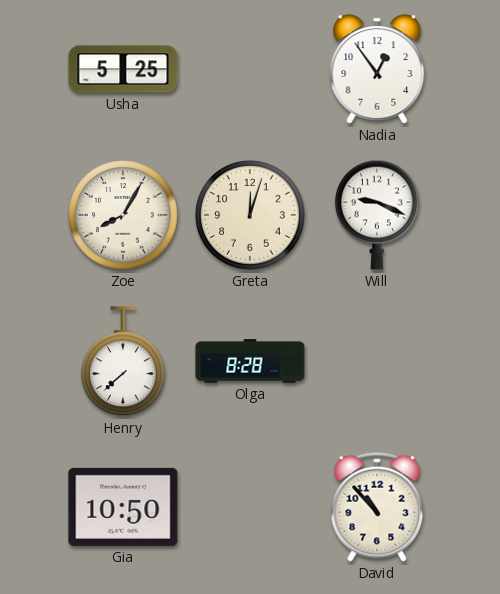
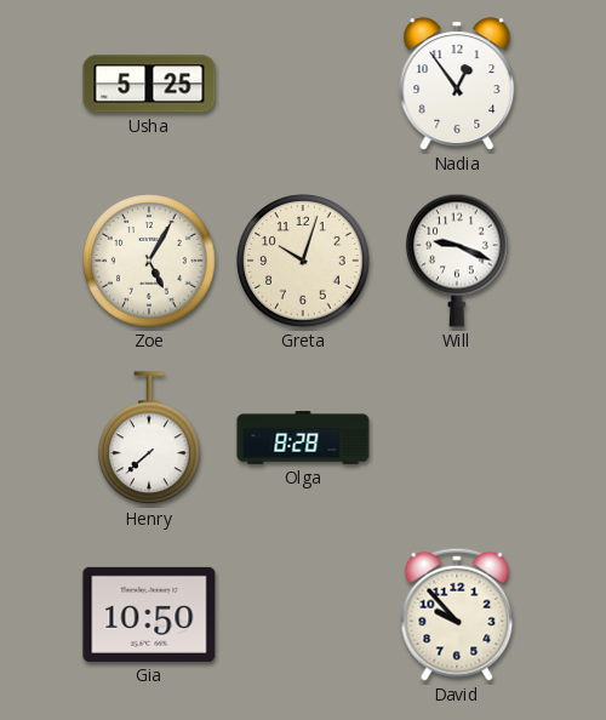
Zoe: 8:05 -> 5:05
Greta: 12:03 -> 10:03
David: 10:53 -> 9:53
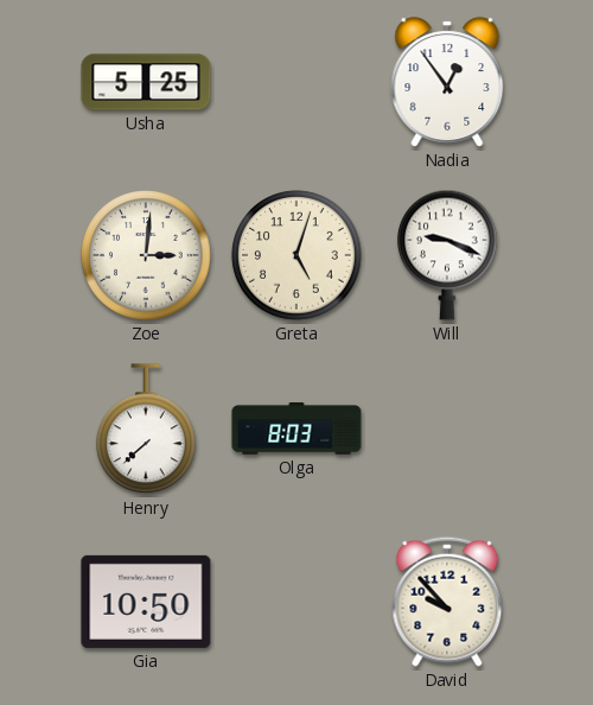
Zoe: 5:05 -> 3:01
Greta: 10:03 -> 5:03
Olga: 8:28 -> 8:03
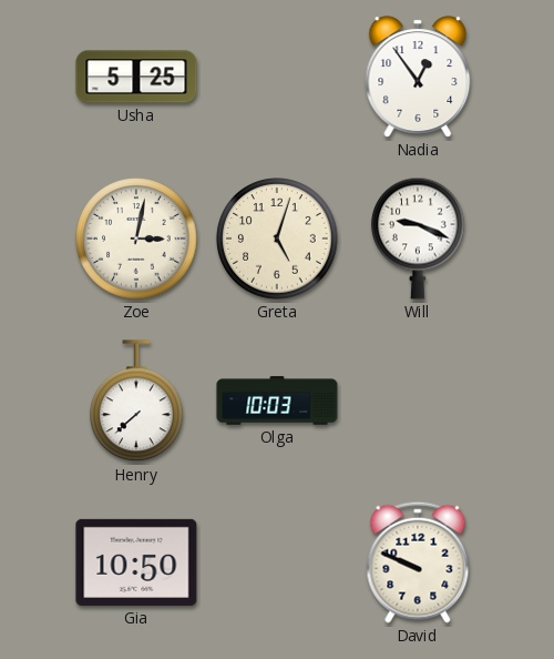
Zoe: 3:01 -> 3:02
Olga: 8:03 -> 10:03
David: 9:53 -> 9:49
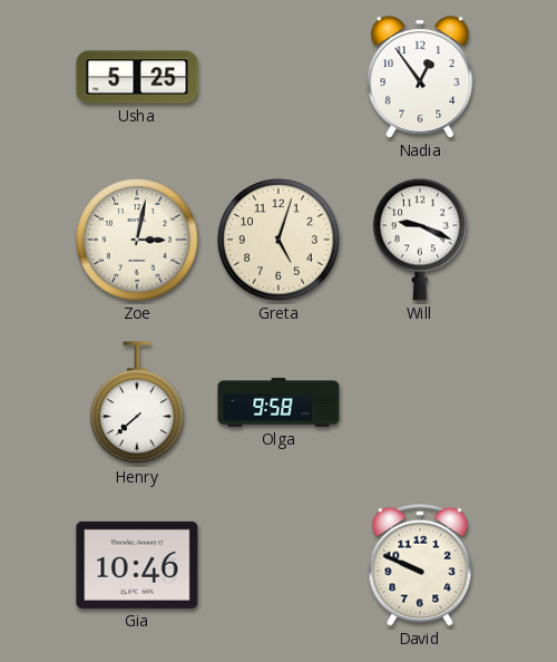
Olga: 10:03 -> 9:58
Gia: 10:50 -> 10:46
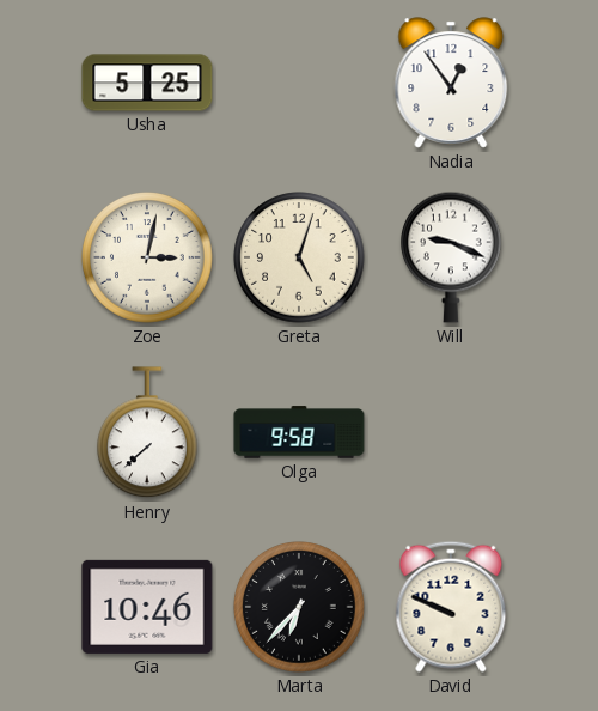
Marta: none -> 6:37
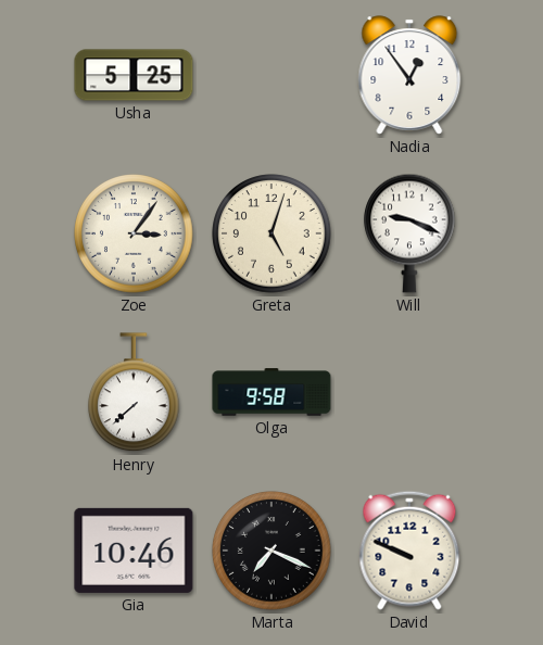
Zoe: 3:02 -> 3:06
Marta: 6:37 -> 7:19
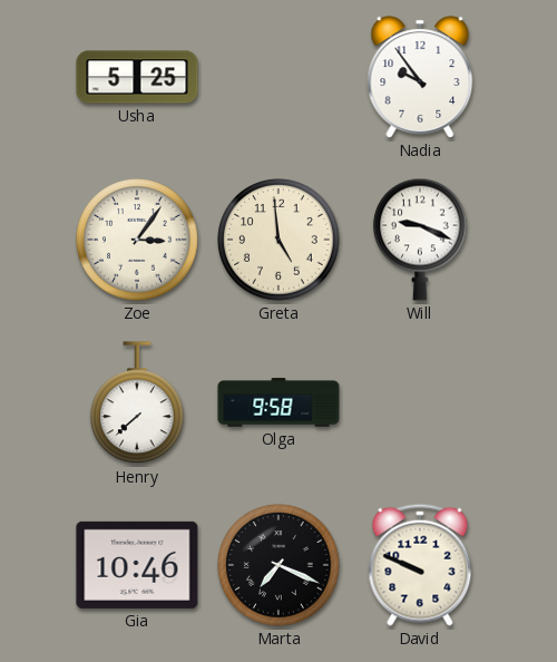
Nadia: 12:54 -> 9:54
Greta: 5:03 -> 4:59
